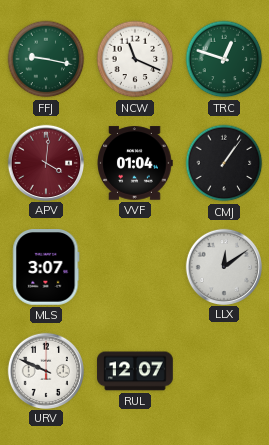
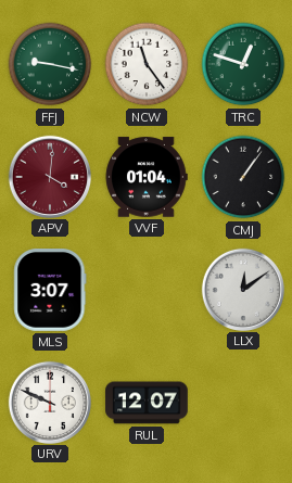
NCW: 11:19 -> 11:24
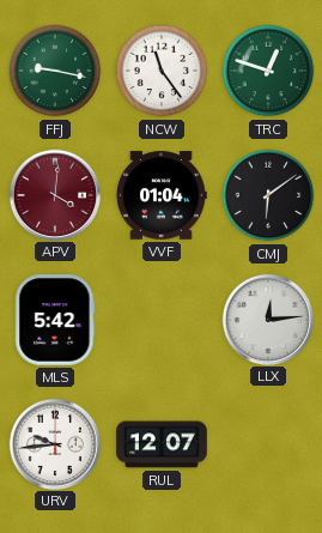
CMJ: 1:06 -> 6:09
MLS: 3:07 -> 5:42
LLX: 12:09 -> 12:14
URV: 9:49 -> 9:44
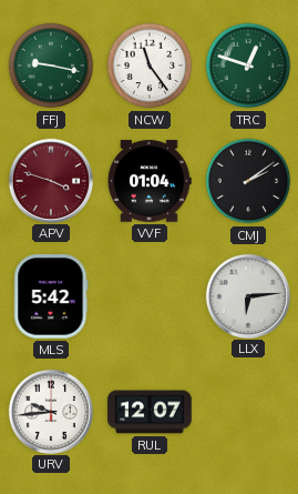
APV: 4:01 -> 3:48
CMJ: 6:09 -> 2:09
LLX: 12:14 -> 6:14
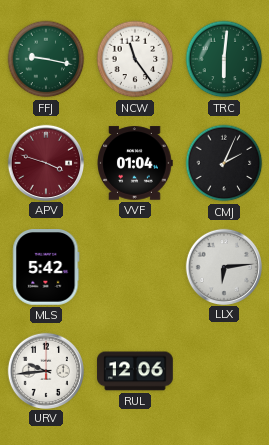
TRC: 12:48 -> 6:01
CMJ: 2:09 -> 2:04
RUL: 12:07 -> 12:06
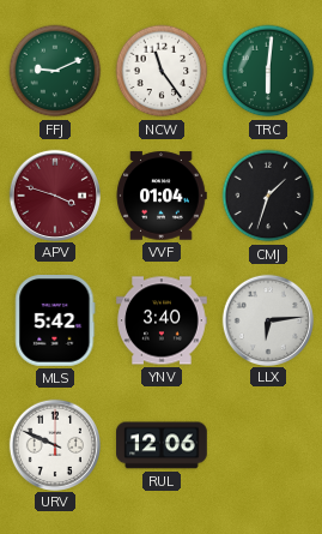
FFJ: 9:17 -> 9:11
CMJ: 2:04 -> 1:33
YNV: none -> 3:40
URV: 9:44 -> 9:49
